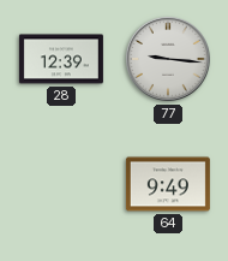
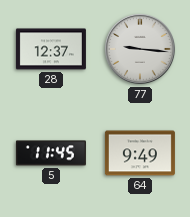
28: 12:39 -> 12:37
5: none -> 11:45
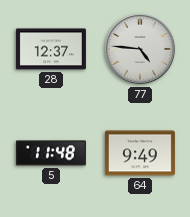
77: 9:16 -> 4:46
5: 11:45 -> 11:48
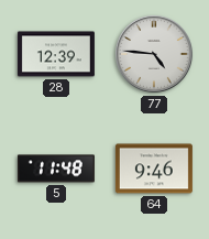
28: 12:37 -> 12:39
64: 9:49 -> 9:46
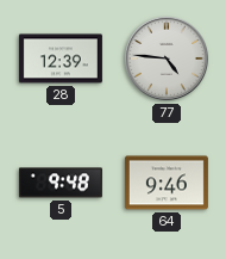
5: 11:48 -> 9:48
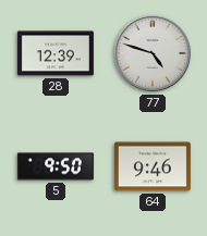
77: 4:46 -> 4:48
5: 9:48 -> 9:50
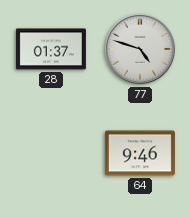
28: 12:39 -> 01:37
5: 9:50 -> none
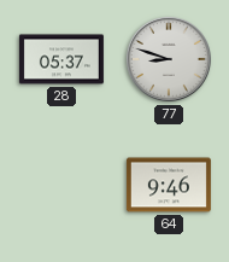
28: 01:37 -> 05:37
77: 4:48 -> 8:48
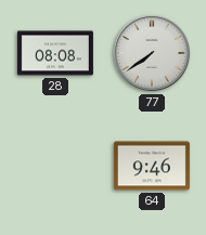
28: 05:37 -> 08:08
77: 8:48 -> 7:39
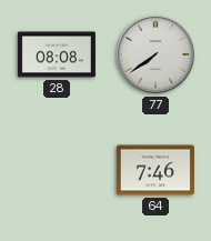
64: 9:46 -> 7:46
